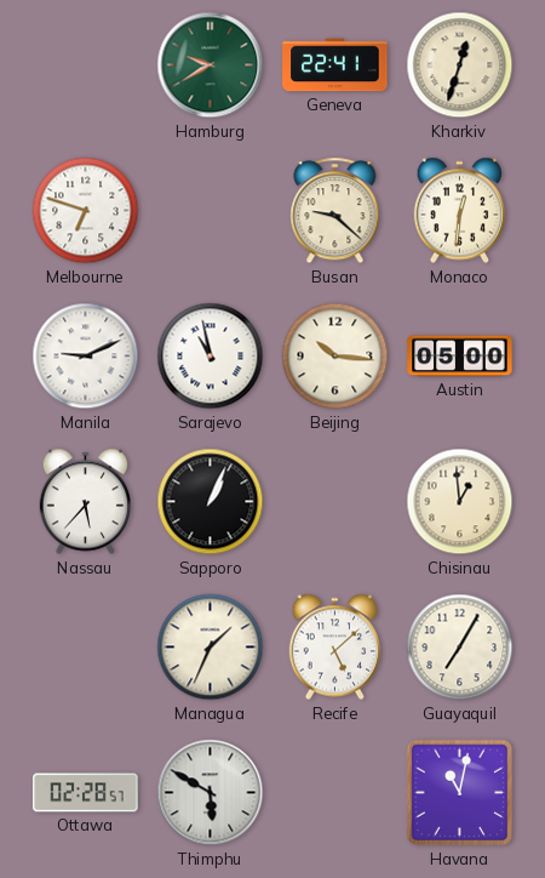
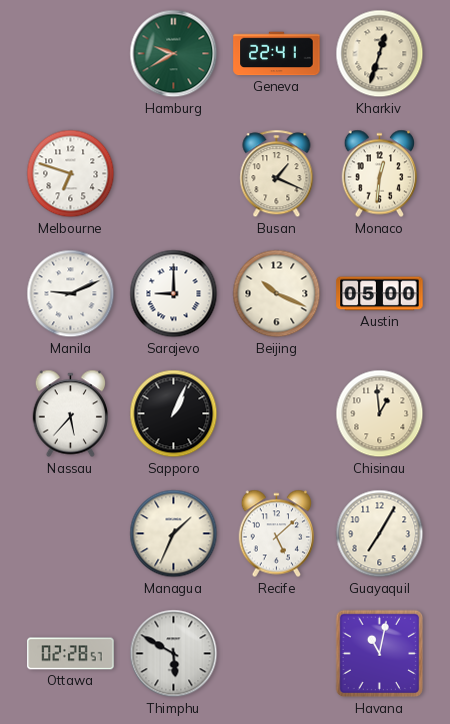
Busan: 9:22 -> 1:19
Sarajevo: 10:58 -> 9:00
Beijing: 10:16 -> 10:19
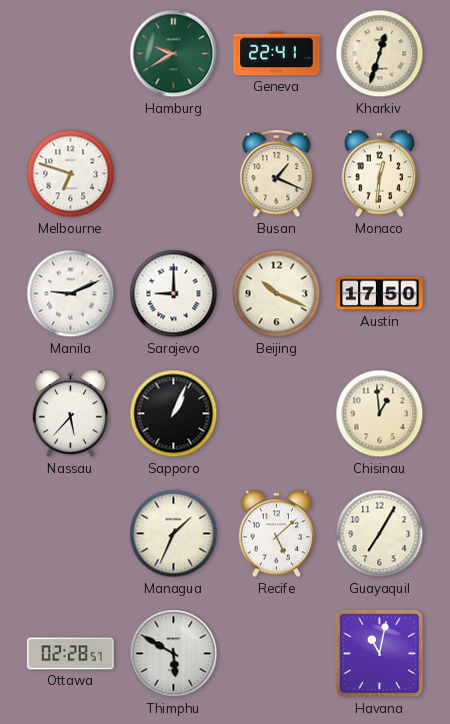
Austin: 05:00 -> 17:50
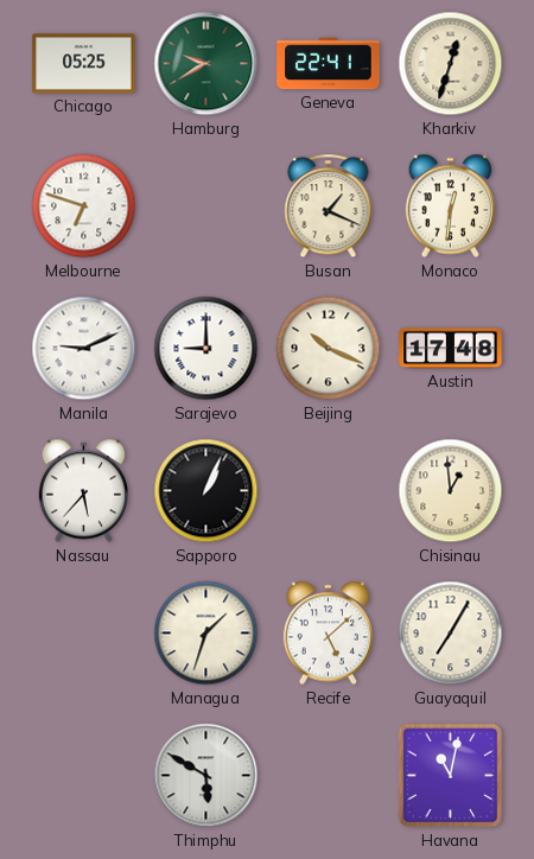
Chicago: none -> 05:25
Austin: 17:50 -> 17:48
Managua: 1:34 -> 1:33
Ottawa: 02:28 -> none
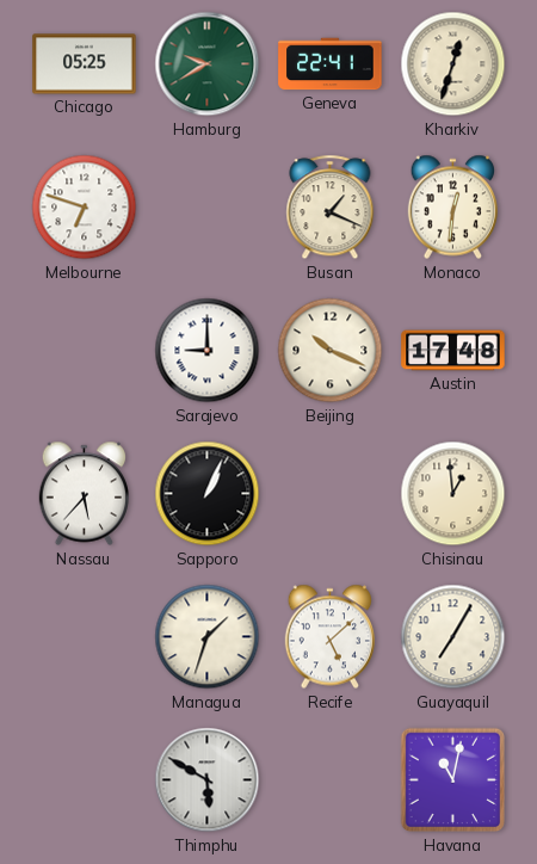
Manila: 9:11 -> none
